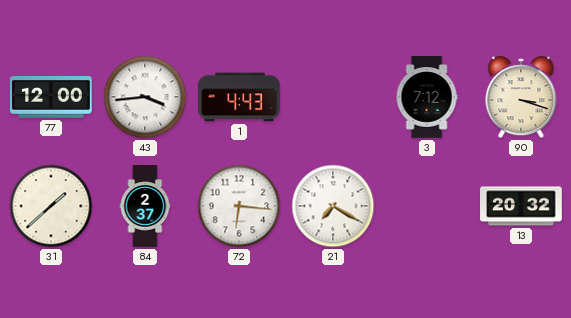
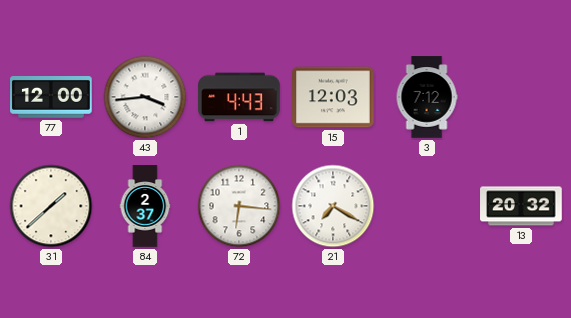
15: none -> 12:03
90: 3:18 -> none
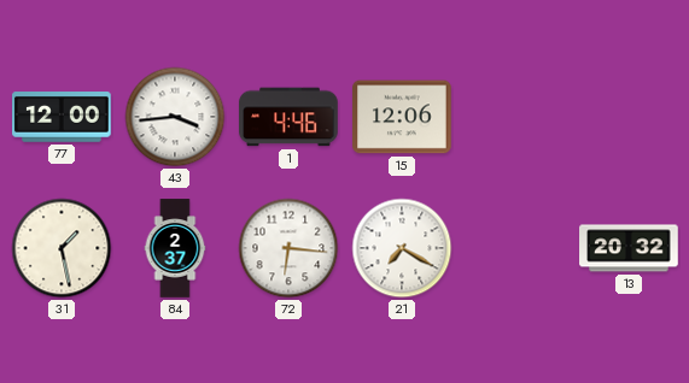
1: 4:43 -> 4:46
15: 12:03 -> 12:06
3: 7:12 -> none
31: 1:38 -> 1:28
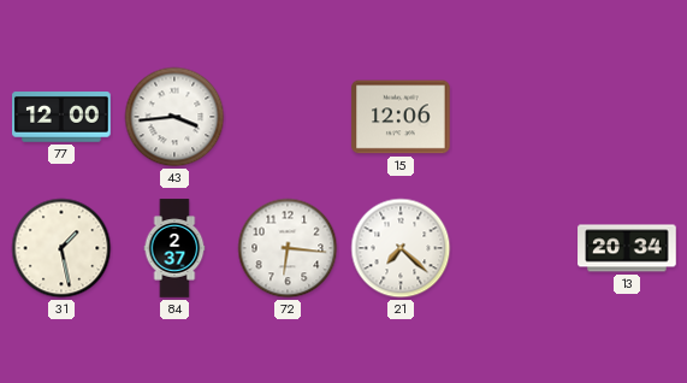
1: 4:46 -> none
21: 7:20 -> 7:22
13: 20:32 -> 20:34
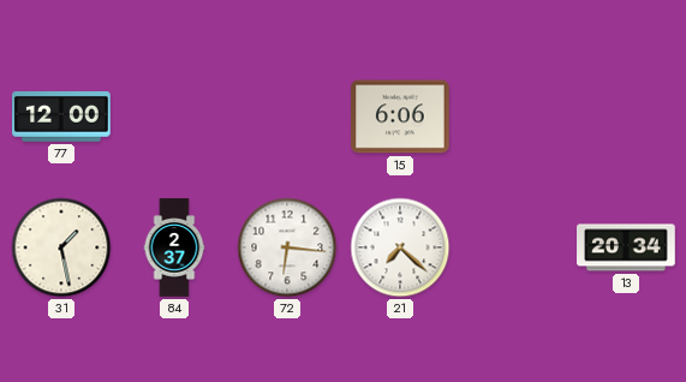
43: 3:44 -> none
15: 12:06 -> 6:06
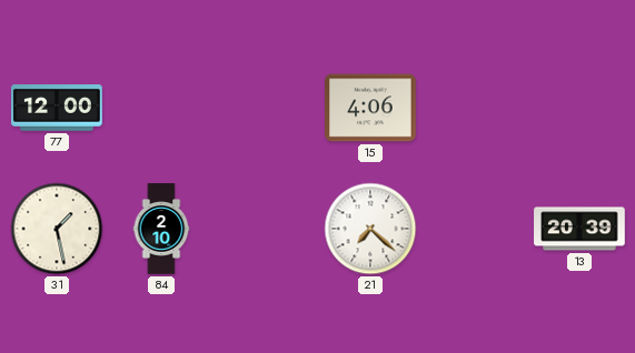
15: 6:06 -> 4:06
84: 2:37 -> 2:10
72: 6:16 -> none
13: 20:34 -> 20:39
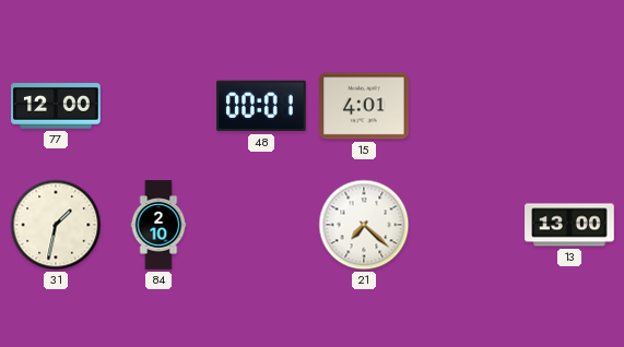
48: none -> 00:01
15: 4:06 -> 4:01
31: 1:28 -> 1:32
13: 20:39 -> 13:00
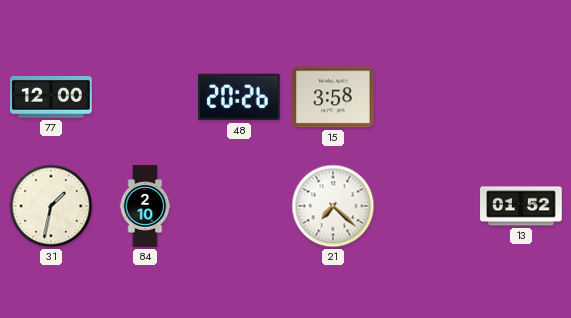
48: 00:01 -> 20:26
15: 4:01 -> 3:58
13: 13:00 -> 01:52
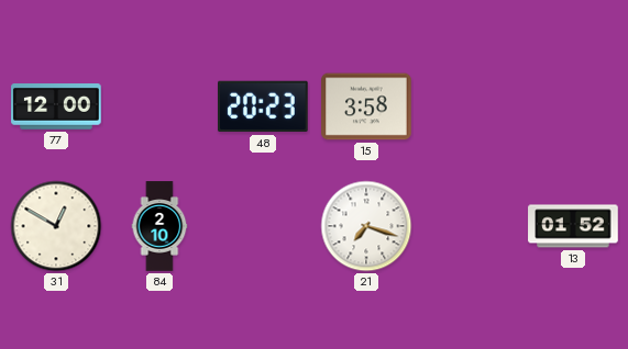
48: 20:26 -> 20:23
31: 1:32 -> 12:50
21: 7:22 -> 7:18
